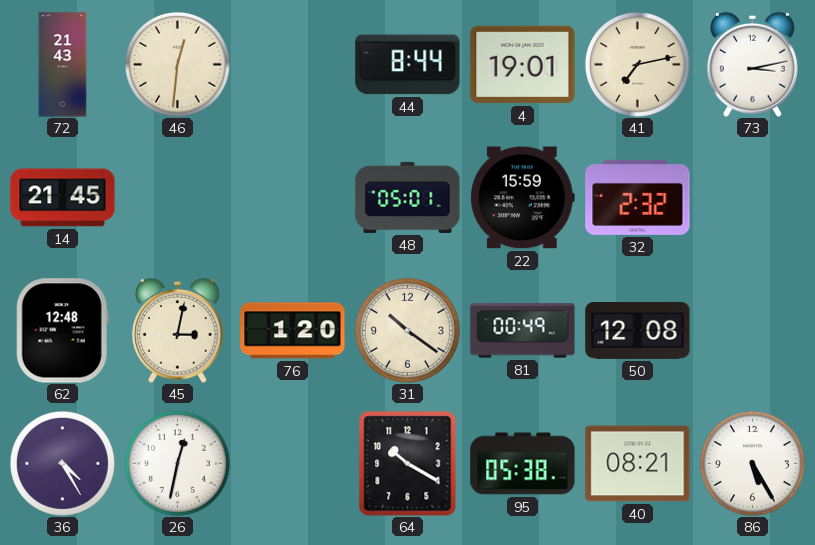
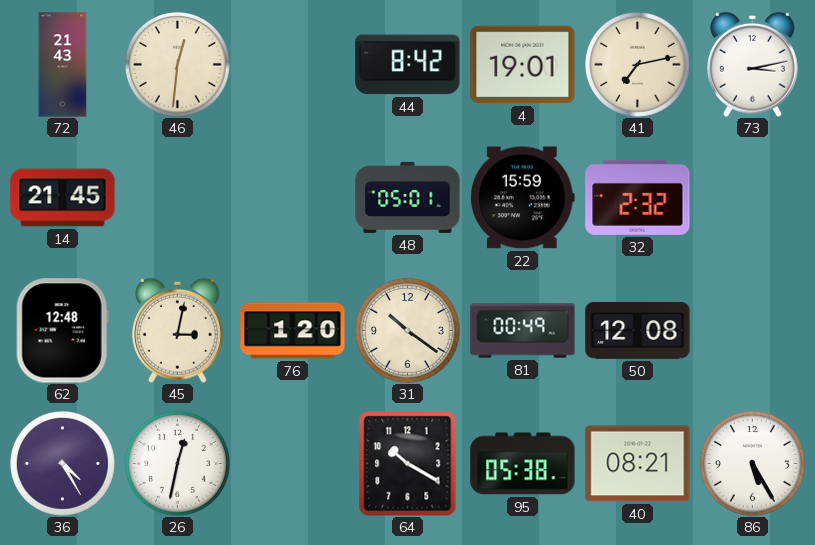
44: 8:44 -> 8:42
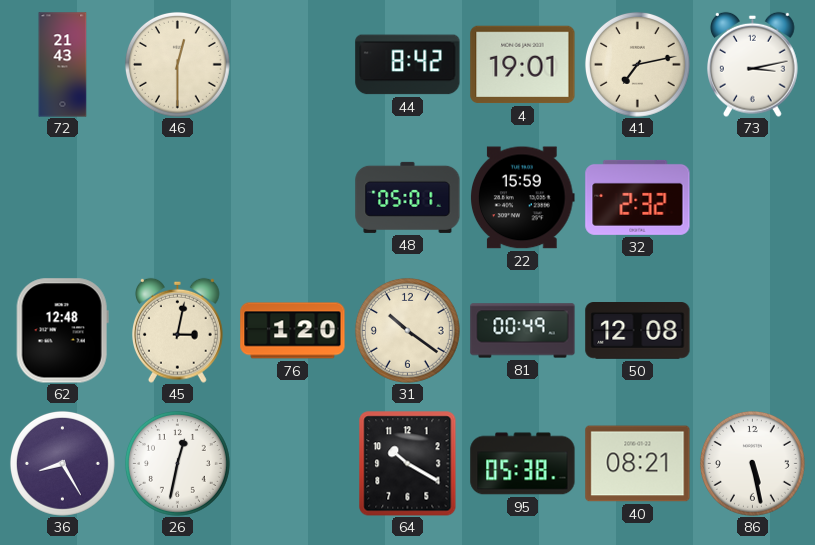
46: 12:31 -> 12:30
14: 21:45 -> none
36: 4:25 -> 8:25
86: 5:25 -> 5:28
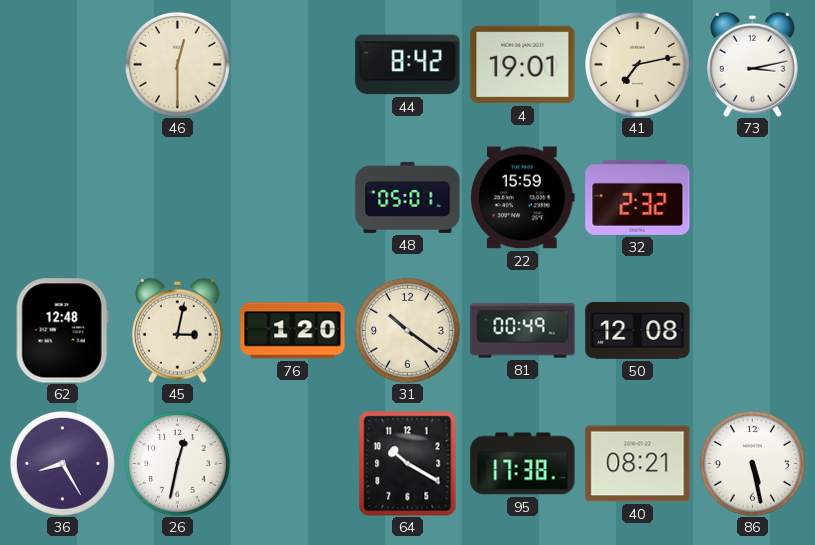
72: 21:43 -> none
95: 05:38 -> 17:38
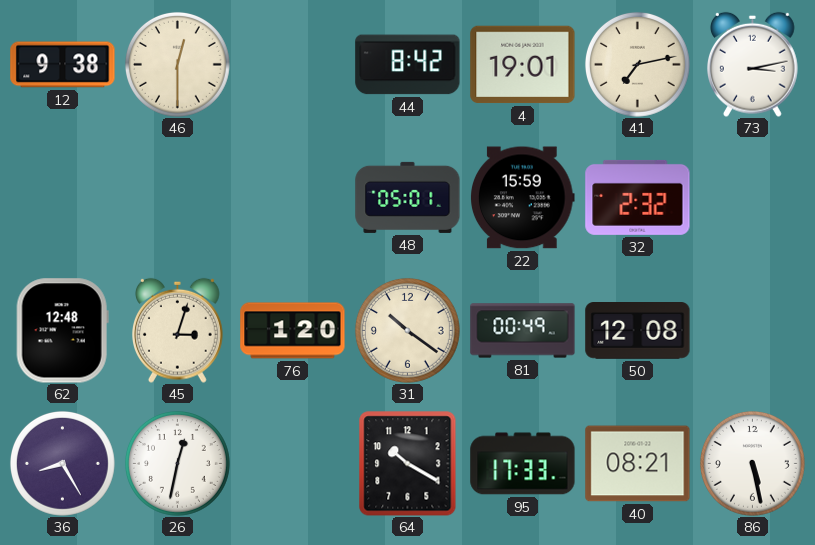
12: none -> 9:38
45: 3:02 -> 3:03
95: 17:38 -> 17:33
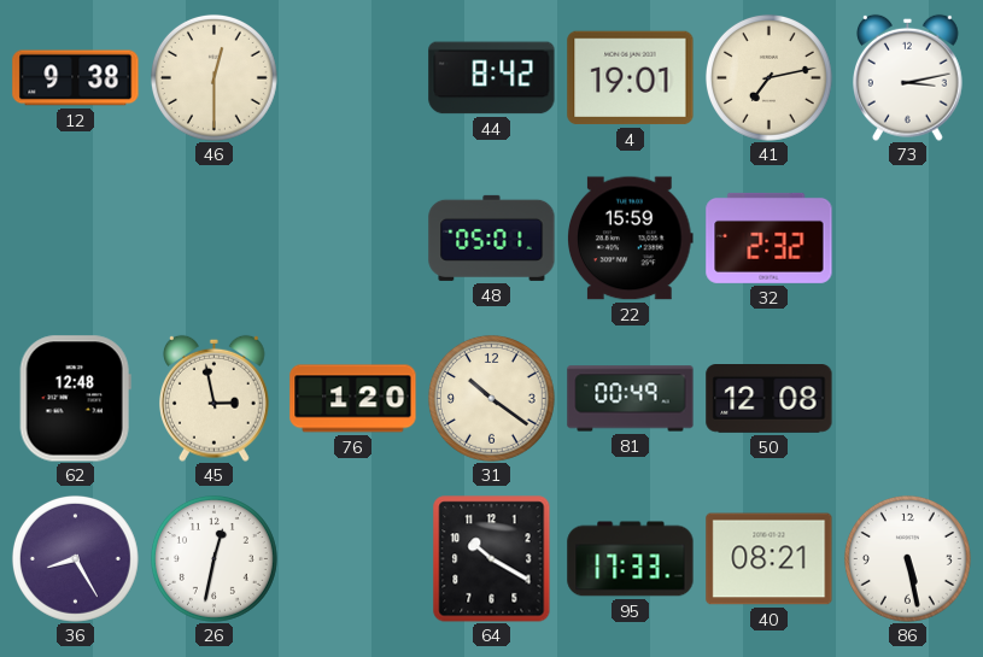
45: 3:03 -> 2:58
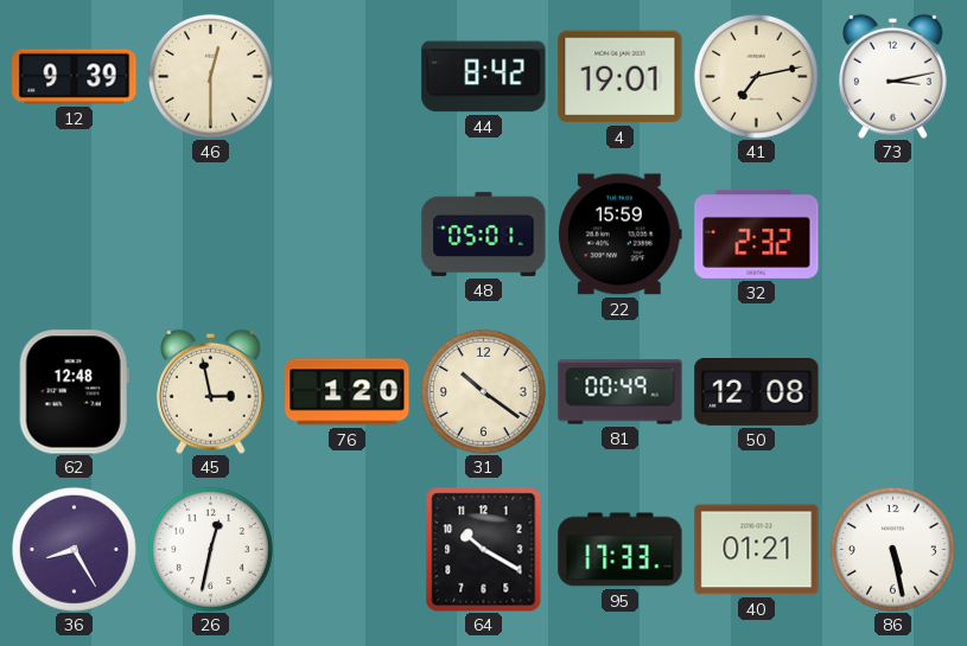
12: 9:38 -> 9:39
40: 08:21 -> 01:21
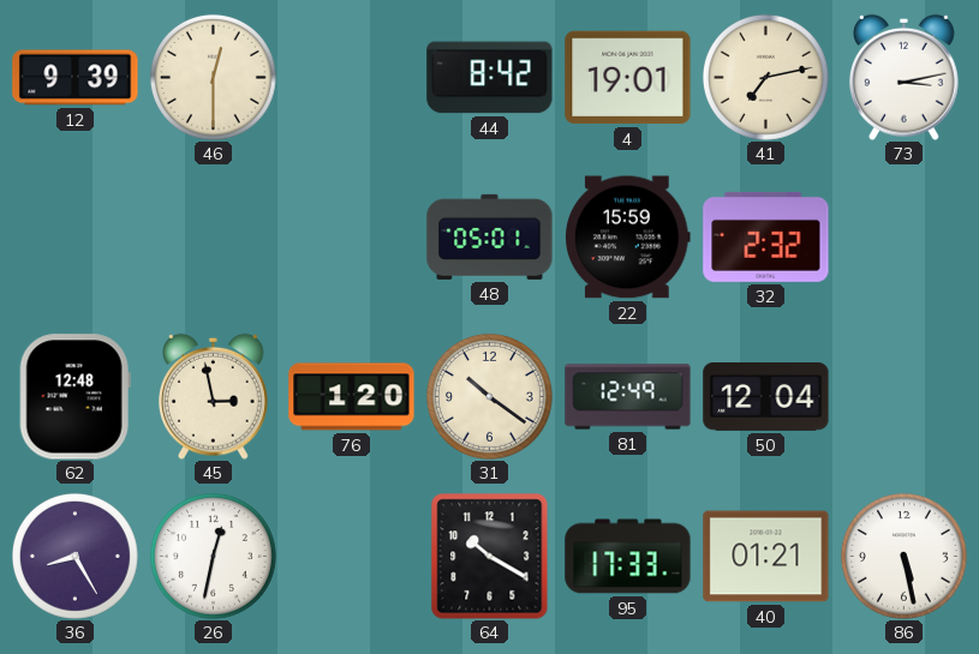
81: 00:49 -> 12:49
50: 12:08 -> 12:04
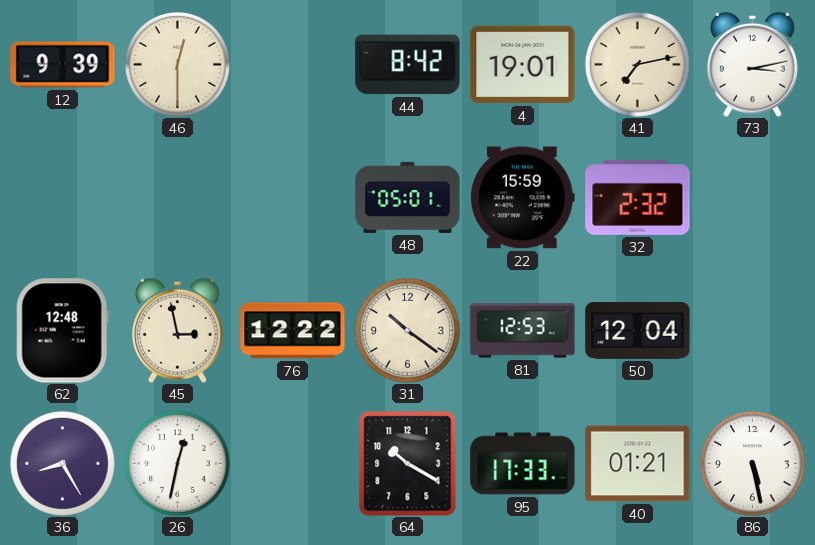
76: 1:20 -> 12:22
81: 12:49 -> 12:53
